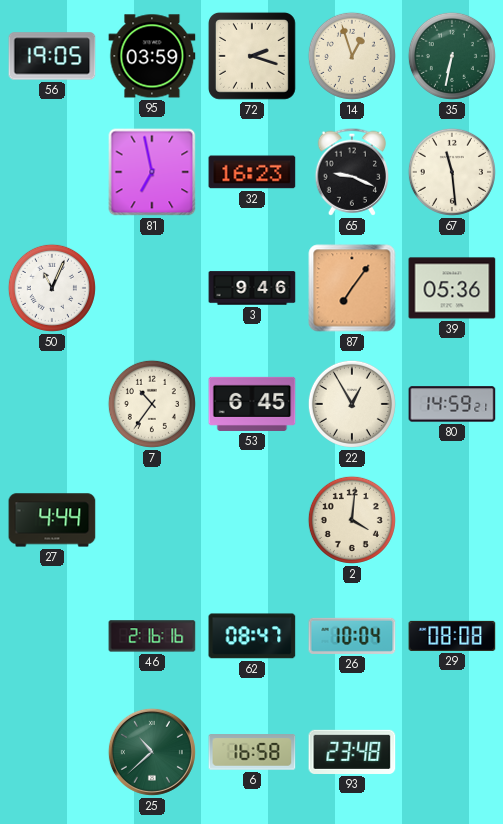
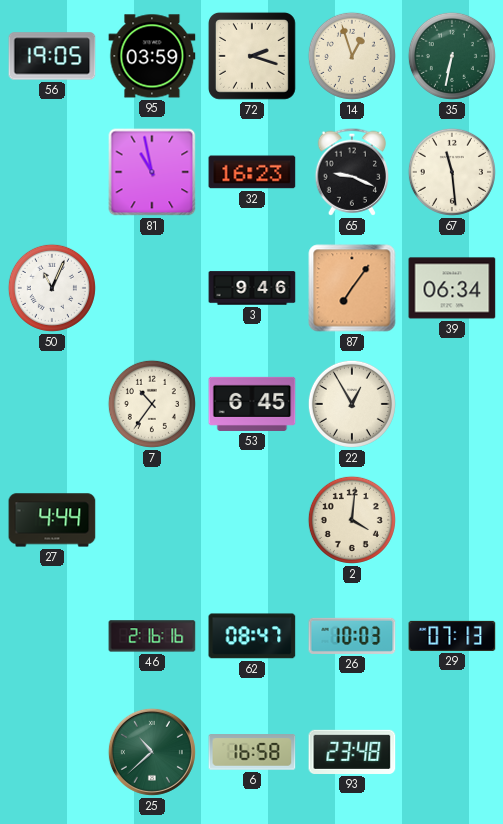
81: 6:58 -> 10:58
39: 05:36 -> 06:34
80: 14:59 -> none
26: 10:04 -> 10:03
29: 08:08 -> 07:13
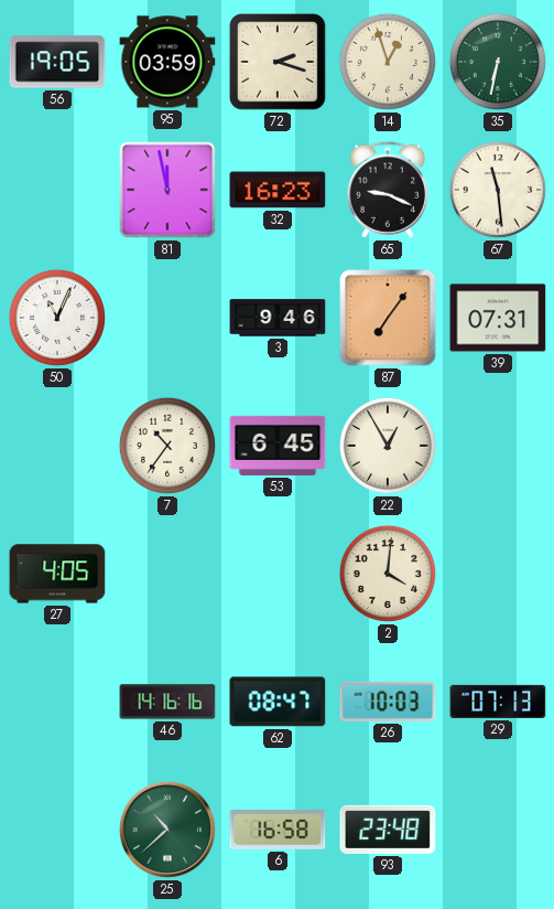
81: 10:58 -> 11:58
39: 06:34 -> 07:31
27: 4:44 -> 4:05
46: 2:16 -> 14:16
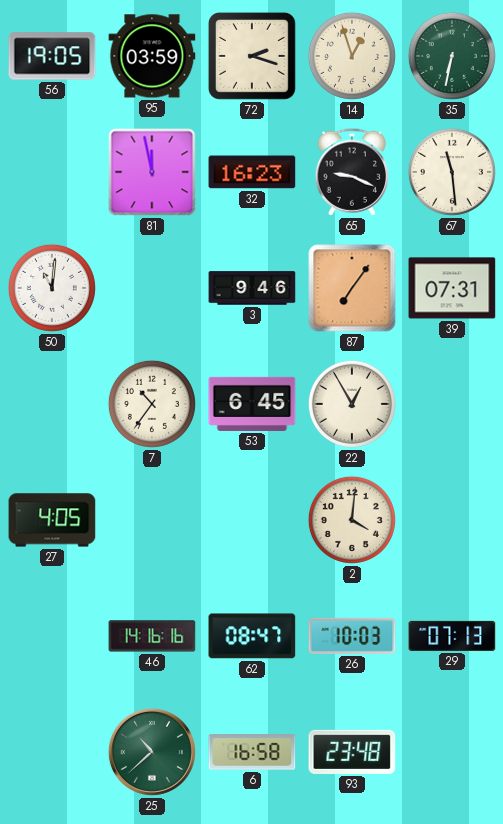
50: 11:04 -> 11:01
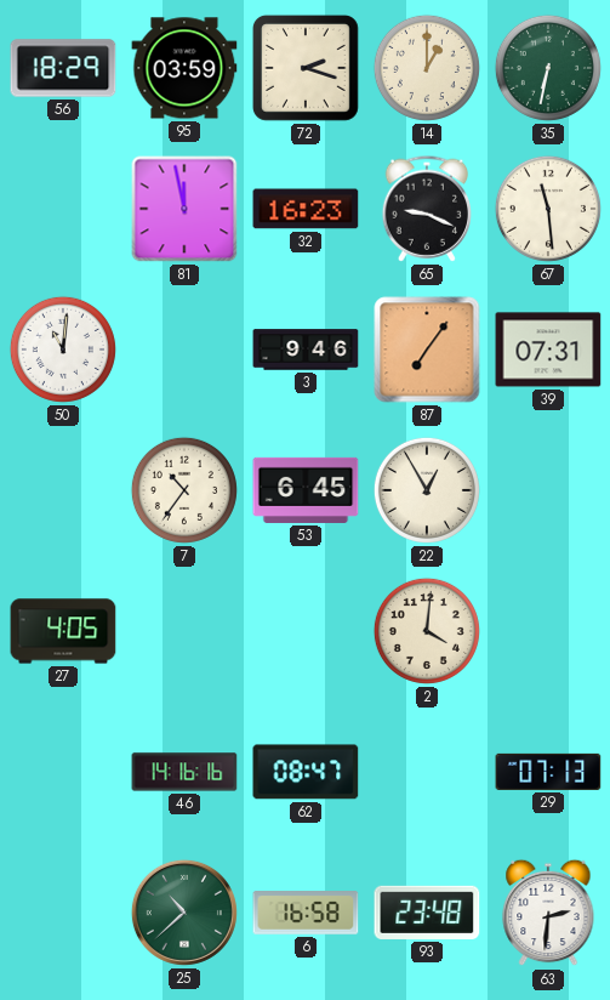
56: 19:05 -> 18:29
14: 12:57 -> 1:00
26: 10:03 -> none
63: none -> 2:31
